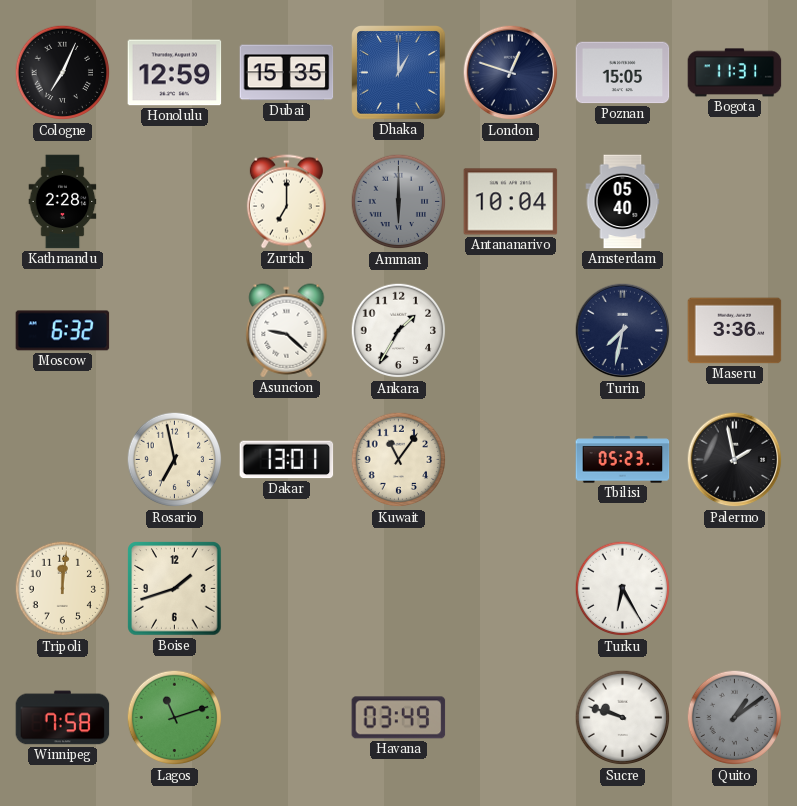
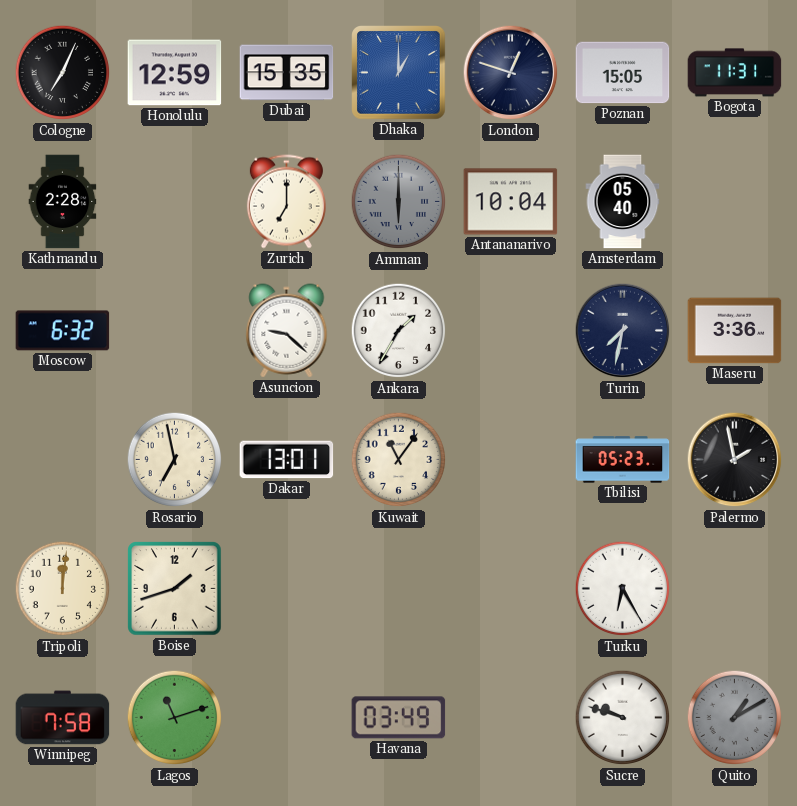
Quito: 1:09 -> 1:10
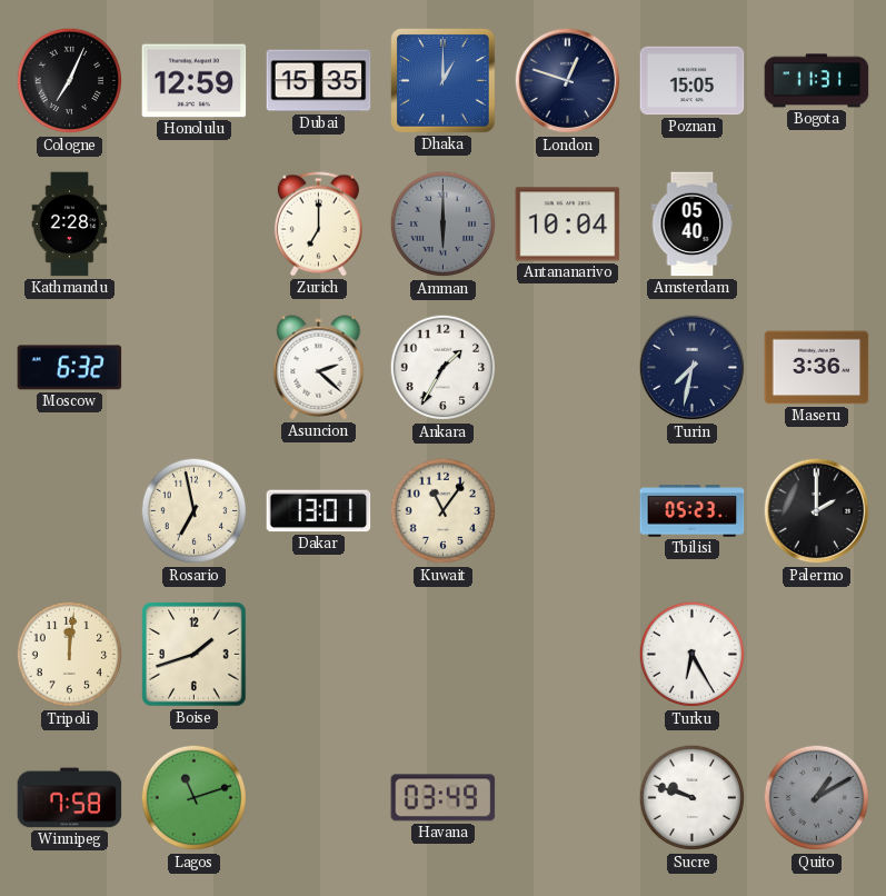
Asuncion: 9:22 -> 2:22
Palermo: 1:58 -> 2:00
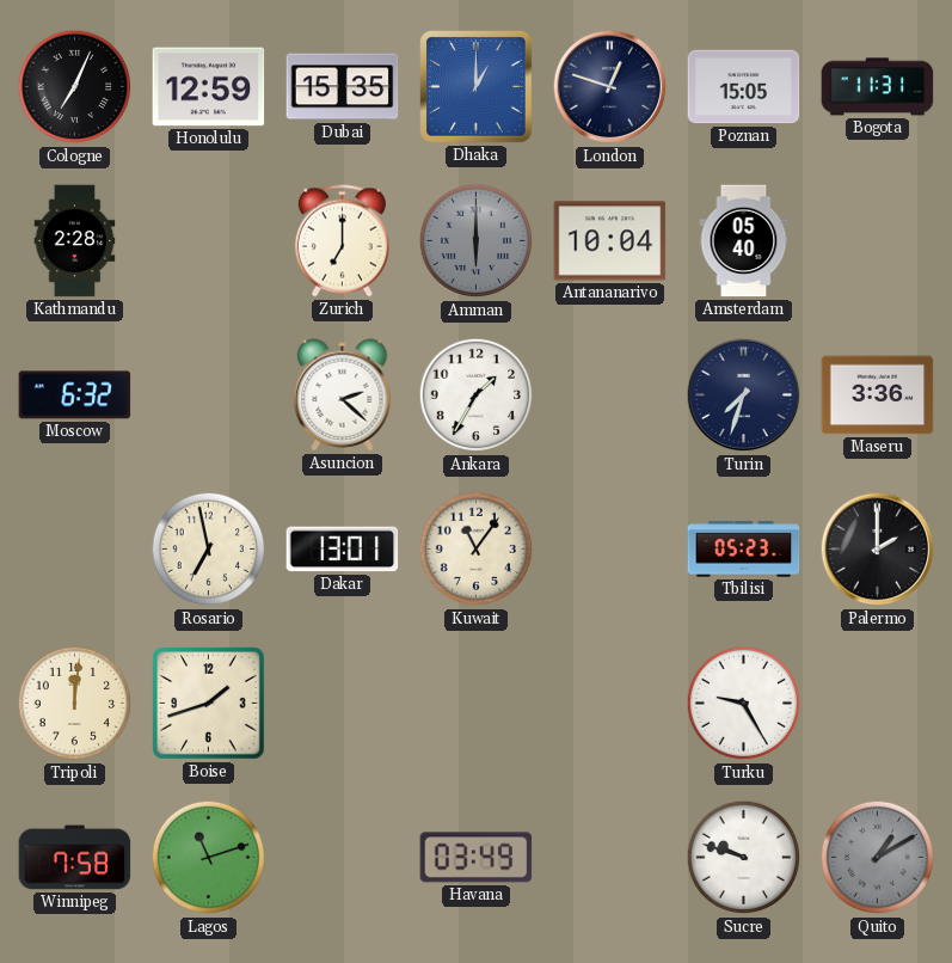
Turin: 7:32 -> 7:33
Turku: 6:25 -> 9:25
